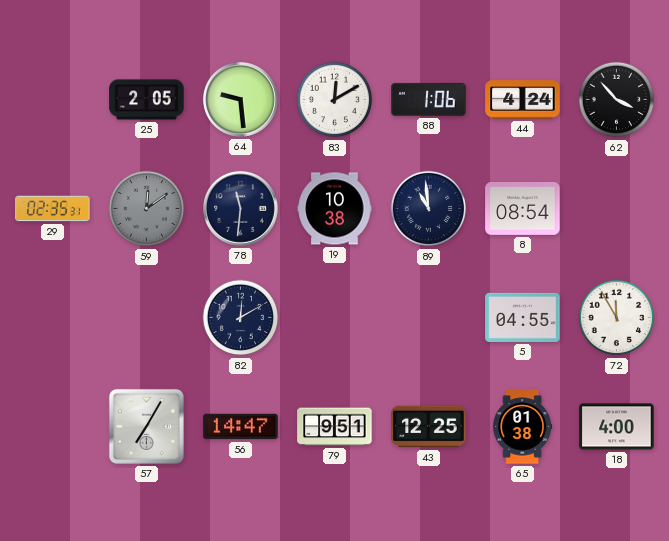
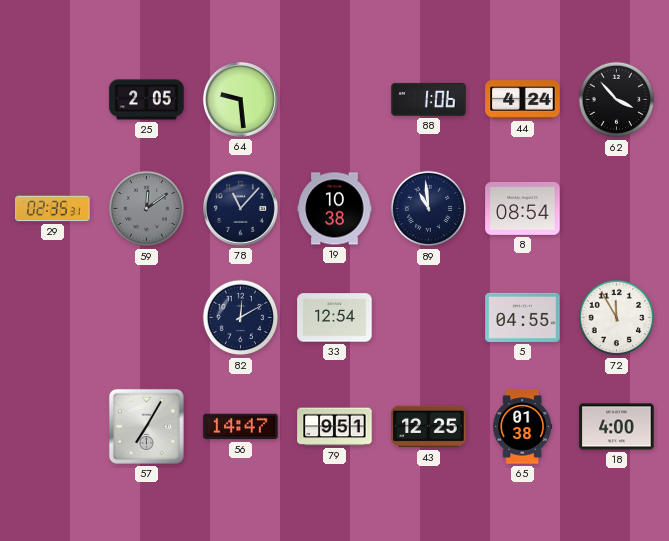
83: 12:10 -> none
78: 11:31 -> 11:07
33: none -> 12:54
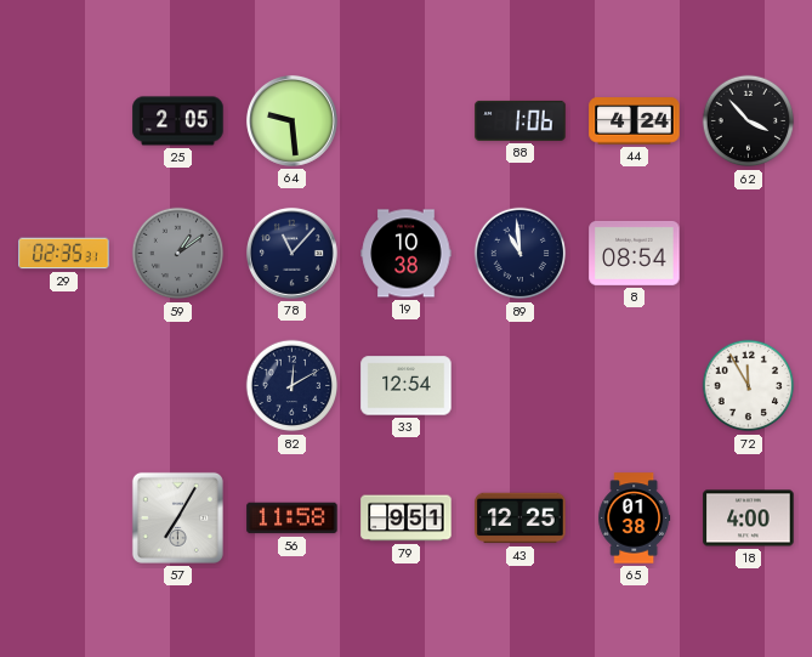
59: 12:09 -> 1:09
5: 04:55 -> none
56: 14:47 -> 11:58
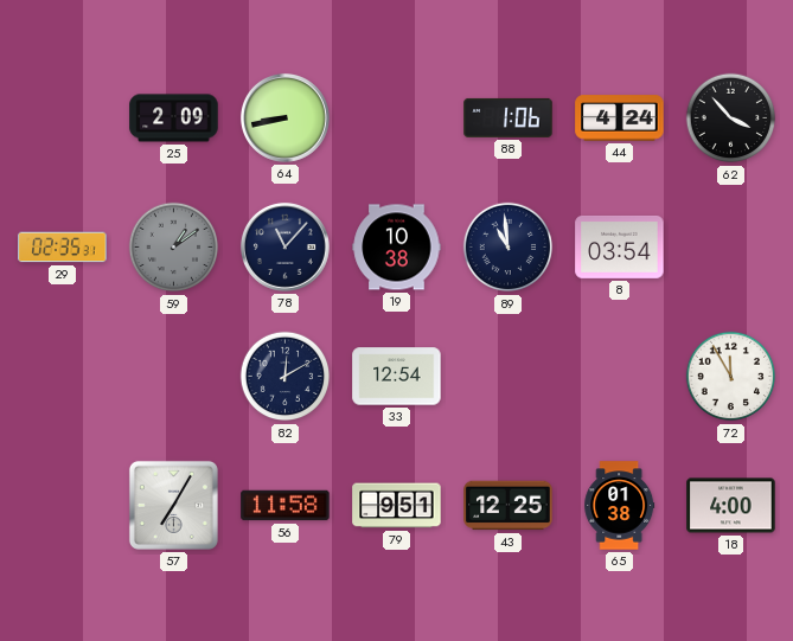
25: 2:05 -> 2:09
64: 9:29 -> 8:43
8: 08:54 -> 03:54
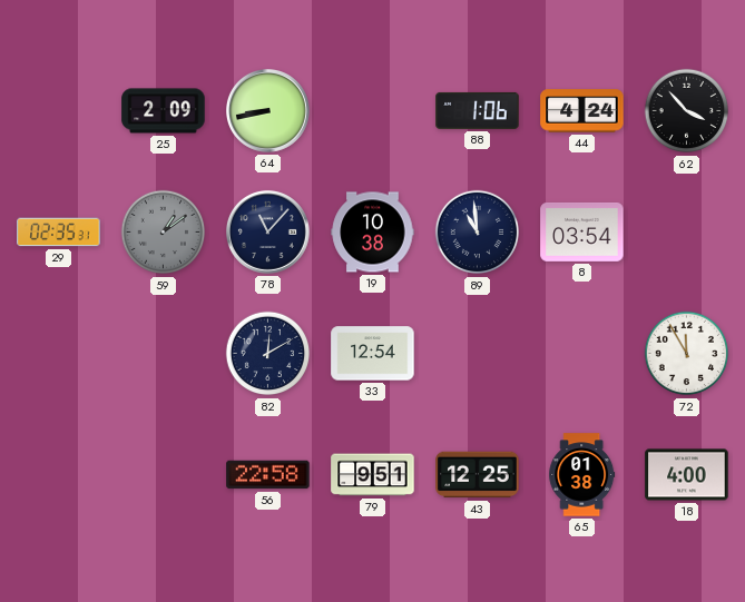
57: 7:05 -> none
56: 11:58 -> 22:58
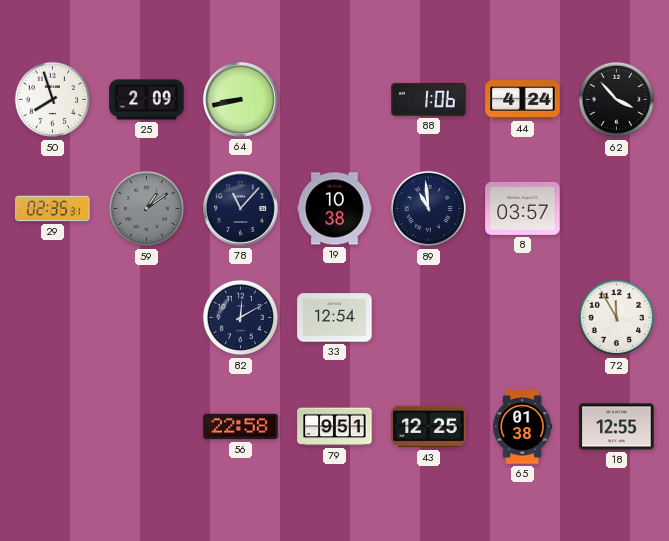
50: none -> 7:57
8: 03:54 -> 03:57
18: 4:00 -> 12:55
